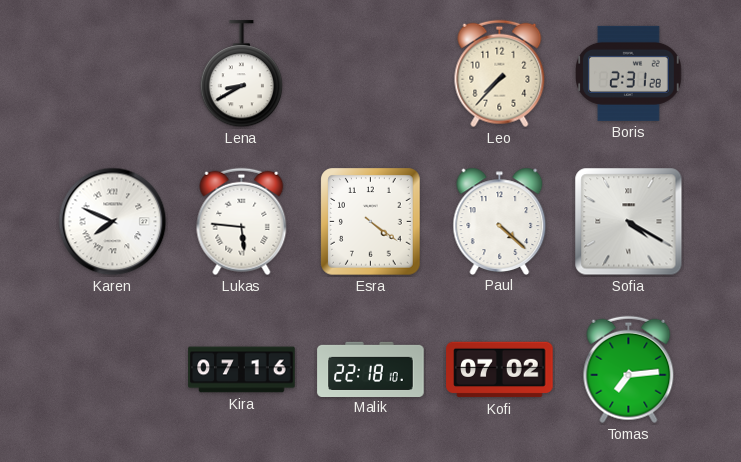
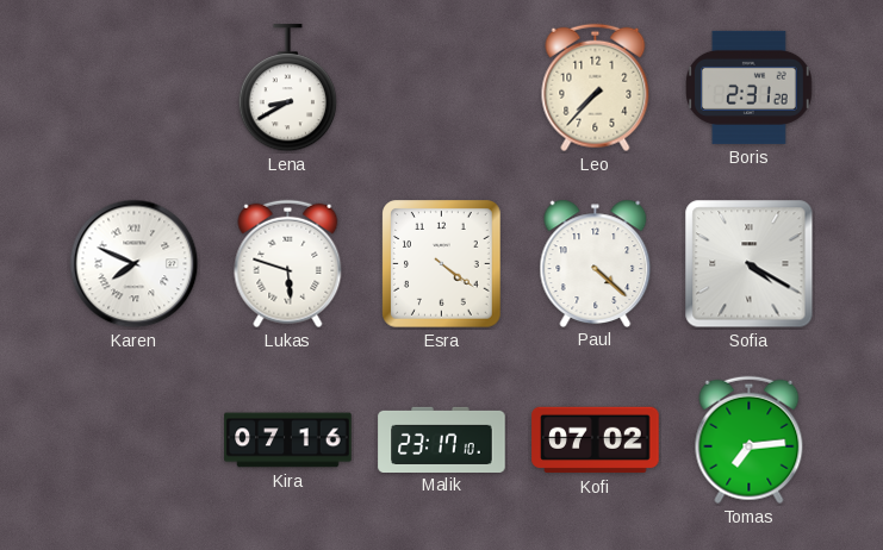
Lukas: 5:46 -> 5:48
Malik: 22:18 -> 23:17
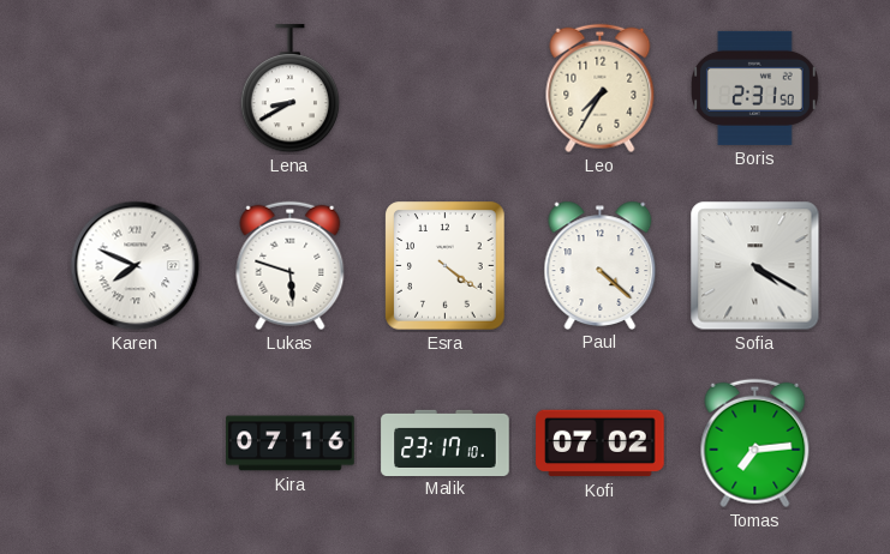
Leo: 7:37 -> 7:35
Boris: 2:31:28 -> 2:31:50
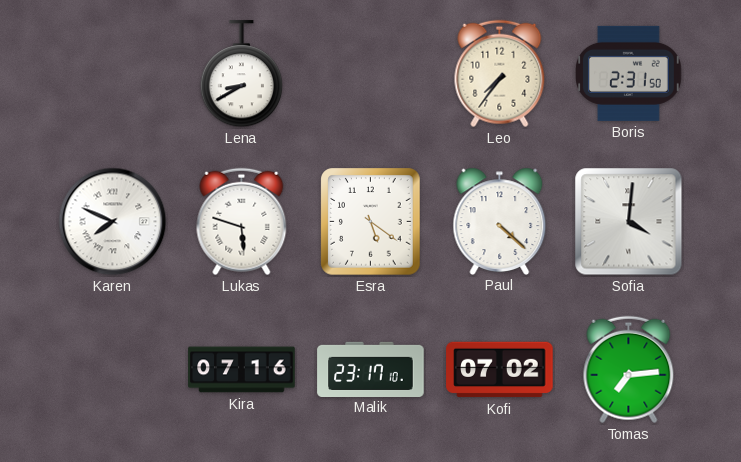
Leo: 7:35 -> 7:36
Esra: 4:21 -> 5:21
Sofia: 4:20 -> 4:01
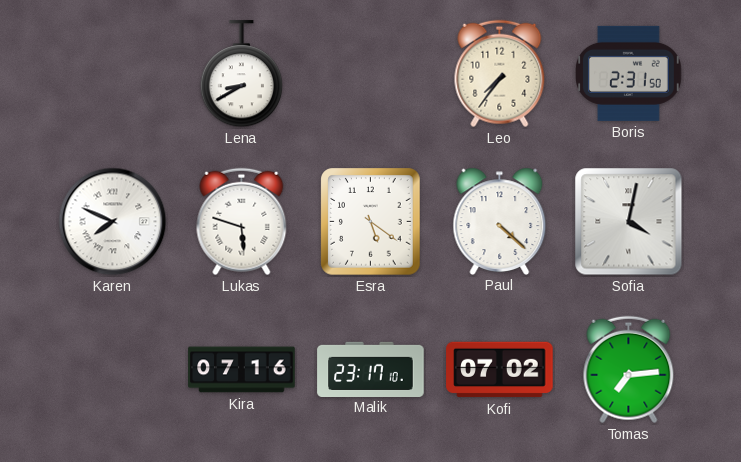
Sofia: 4:01 -> 4:02
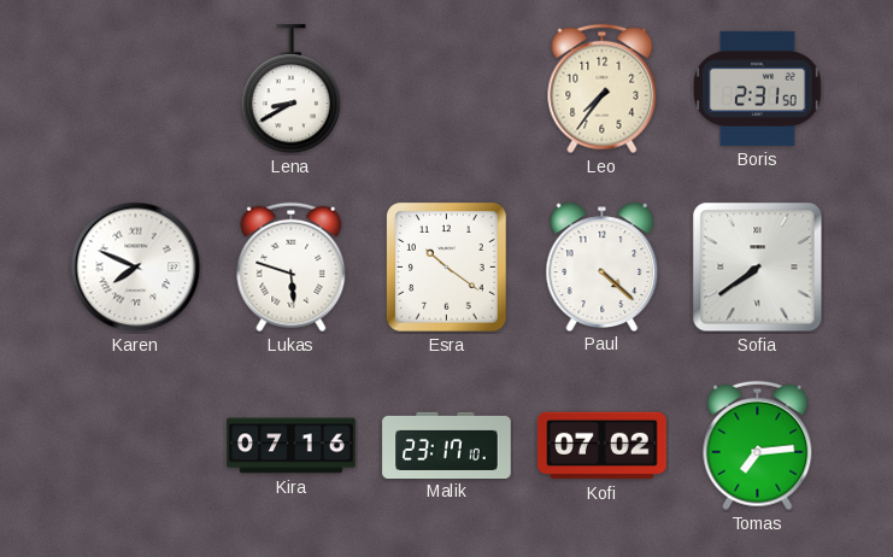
Esra: 5:21 -> 10:21
Sofia: 4:02 -> 7:39
